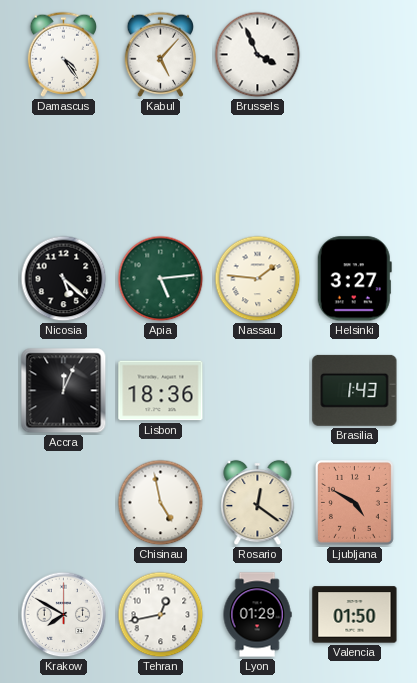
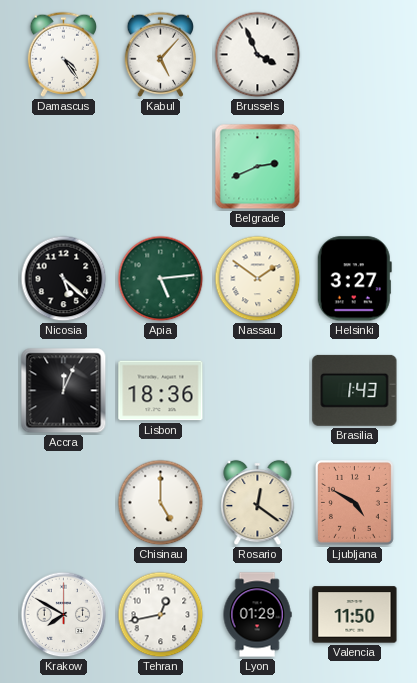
Belgrade: none -> 2:41
Nassau: 1:46 -> 1:51
Chisinau: 4:58 -> 5:00
Valencia: 01:50 -> 11:50
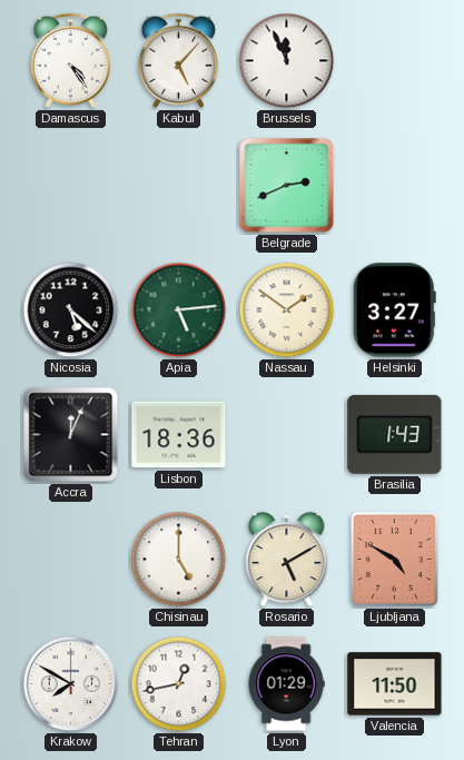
Brussels: 3:56 -> 11:56
Rosario: 12:21 -> 5:10
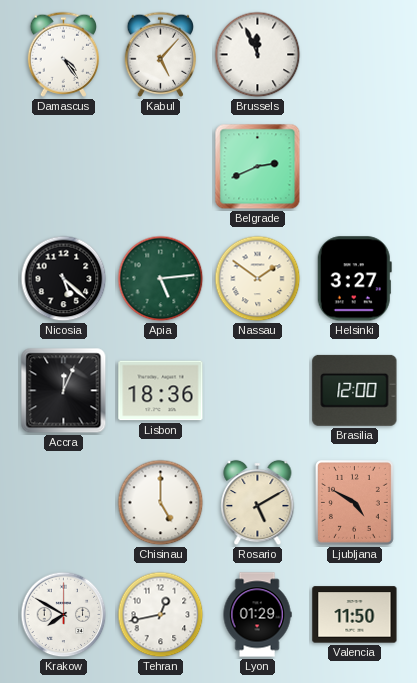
Brasilia: 1:43 -> 12:00
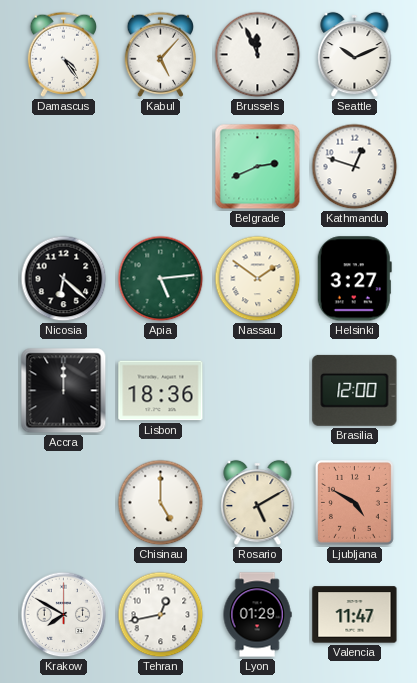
Seattle: none -> 10:11
Kathmandu: none -> 12:48
Nicosia: 5:22 -> 6:22
Accra: 12:04 -> 12:00
Valencia: 11:50 -> 11:47
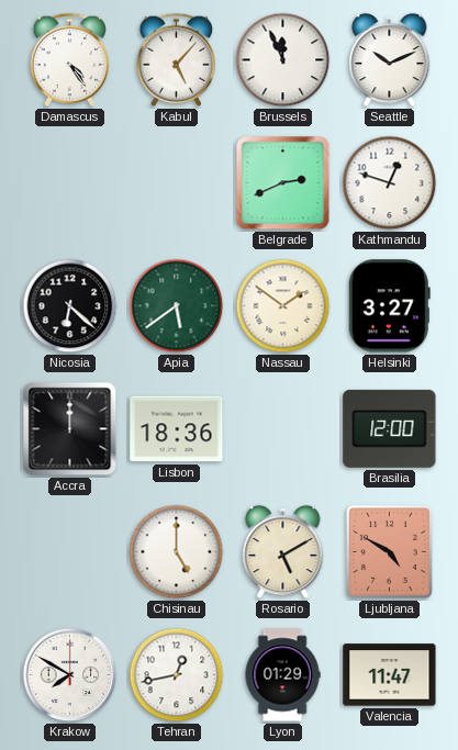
Apia: 5:14 -> 5:39
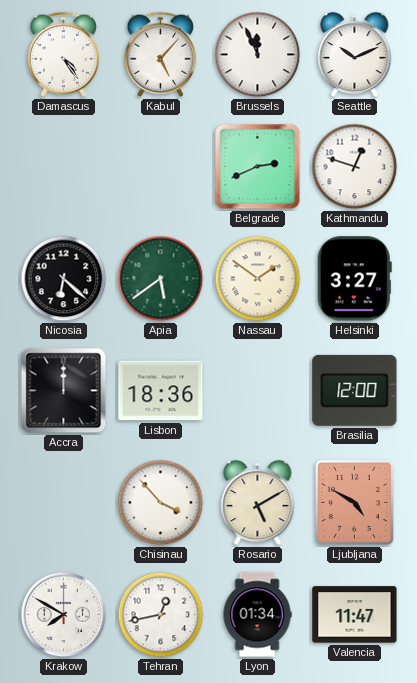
Chisinau: 5:00 -> 3:53
Lyon: 01:29 -> 01:34
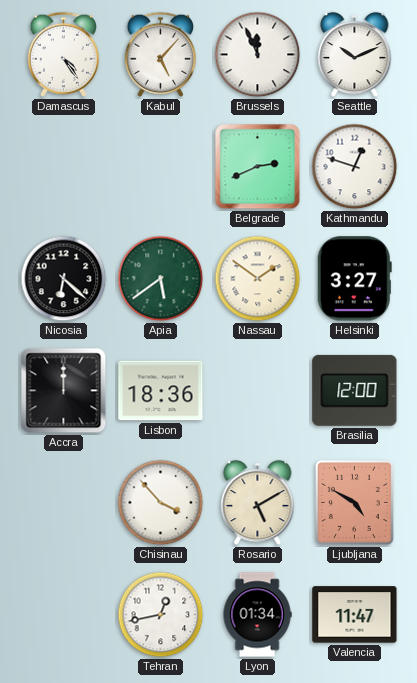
Krakow: 7:50 -> none
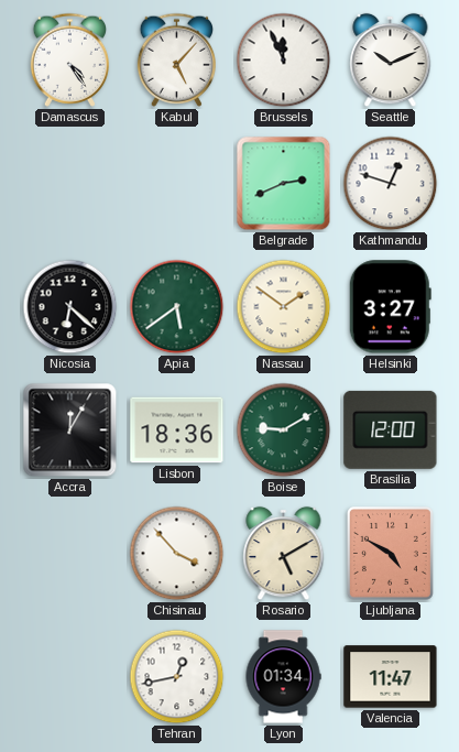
Accra: 12:00 -> 12:05
Boise: none -> 9:10
